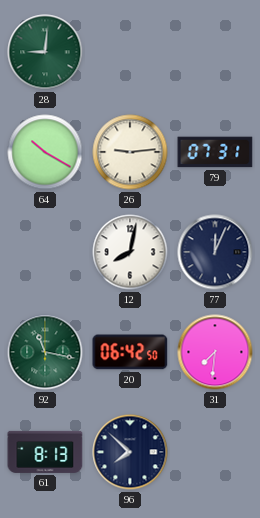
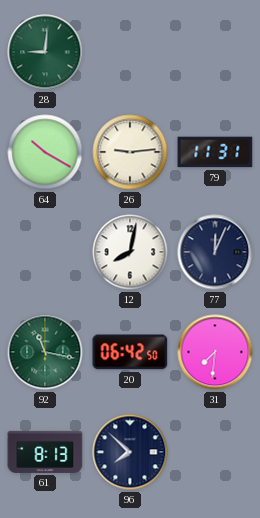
79: 07:31 -> 11:31
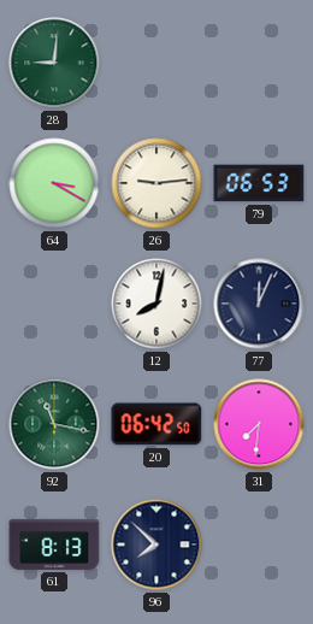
64: 10:20 -> 3:20
79: 11:31 -> 06:53
